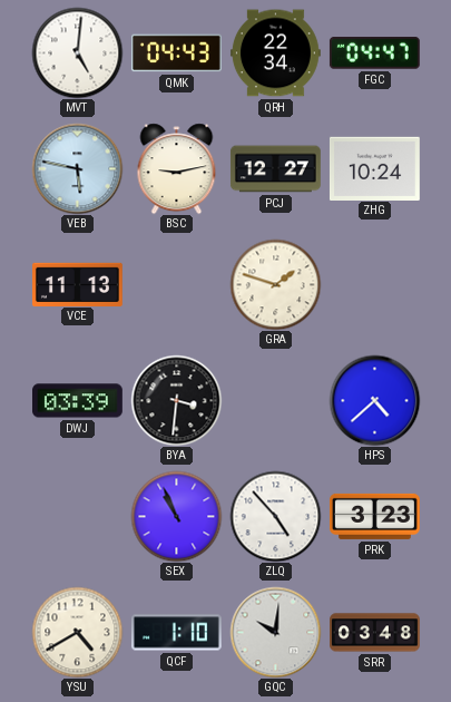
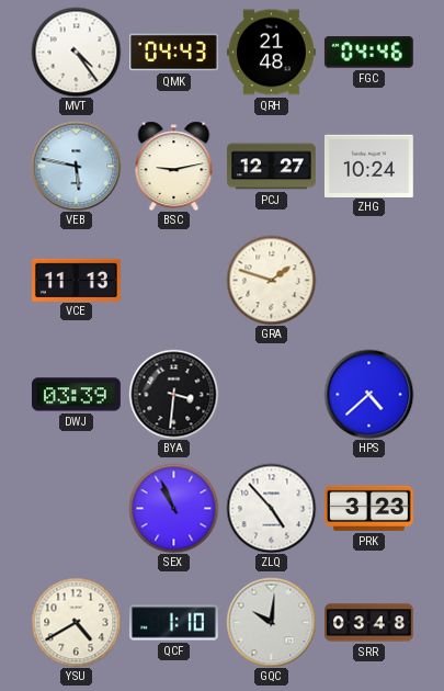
MVT: 5:01 -> 4:24
QRH: 22:34 -> 21:48
FGC: 04:47 -> 04:46
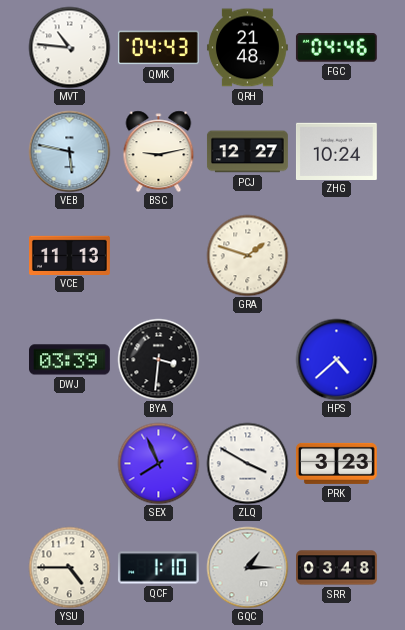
MVT: 4:24 -> 10:46
SEX: 10:56 -> 7:56
ZLQ: 4:53 -> 3:50
YSU: 4:40 -> 4:45
GQC: 10:01 -> 1:15
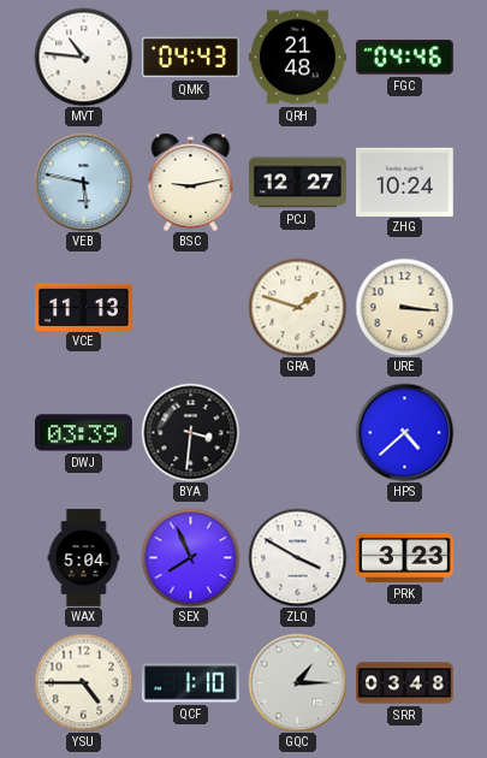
URE: none -> 3:16
WAX: none -> 5:04
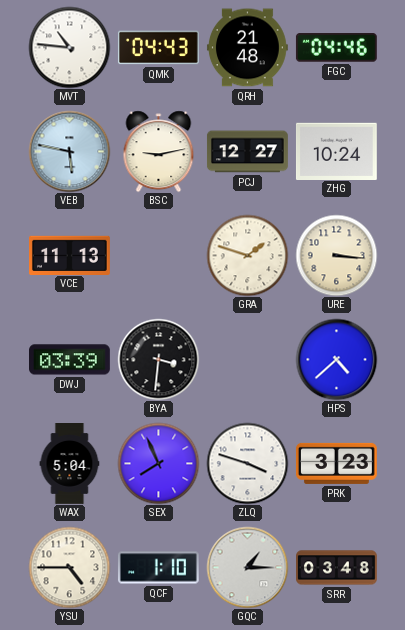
ZLQ: 3:50 -> 3:48
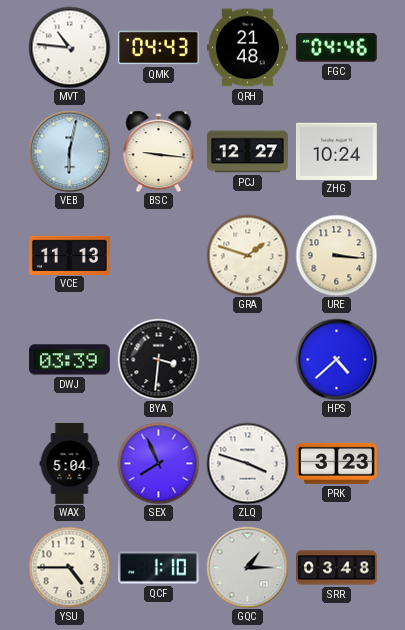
VEB: 5:47 -> 6:02
BSC: 9:13 -> 9:16
